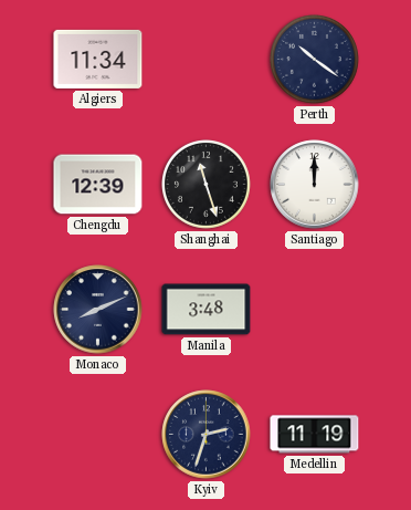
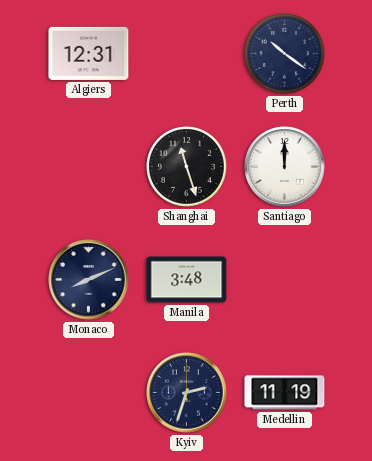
Algiers: 11:34 -> 12:31
Chengdu: 12:39 -> none
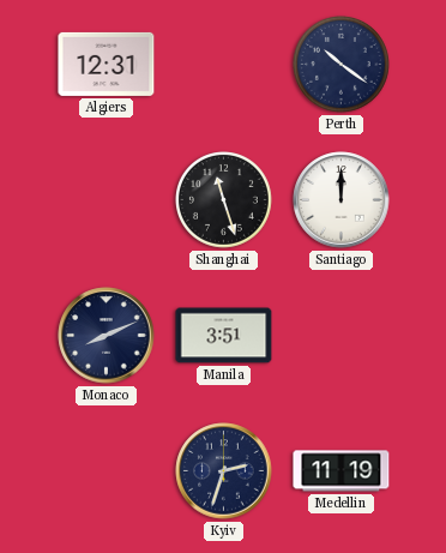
Manila: 3:48 -> 3:51
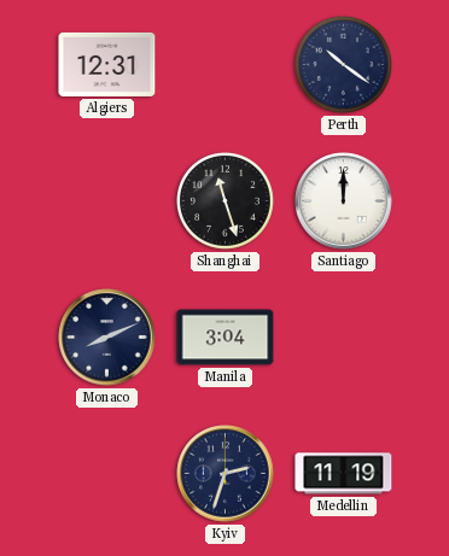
Manila: 3:51 -> 3:04
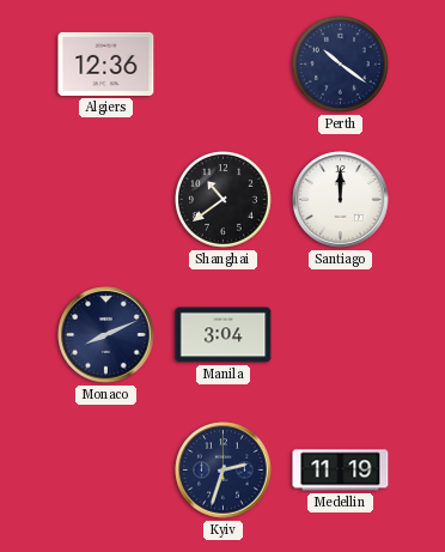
Algiers: 12:31 -> 12:36
Shanghai: 11:27 -> 10:39
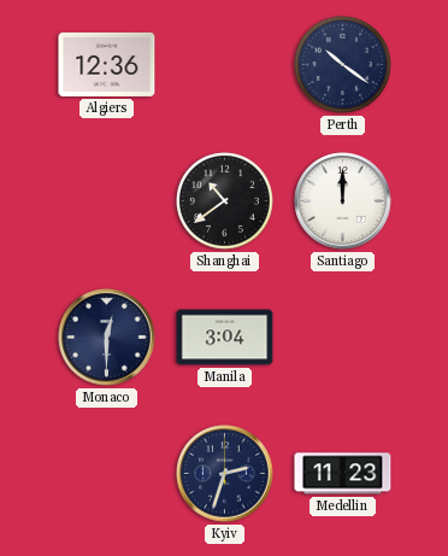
Monaco: 8:11 -> 12:30
Medellin: 11:19 -> 11:23
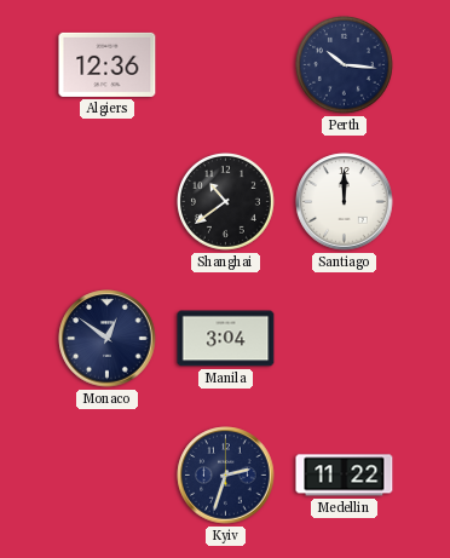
Perth: 10:21 -> 10:16
Monaco: 12:30 -> 12:51
Medellin: 11:23 -> 11:22
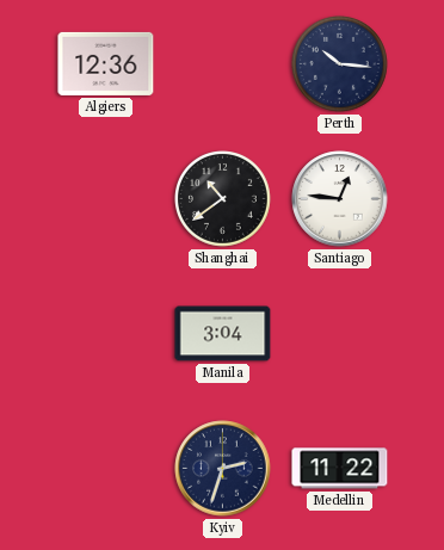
Santiago: 12:00 -> 12:46
Monaco: 12:51 -> none
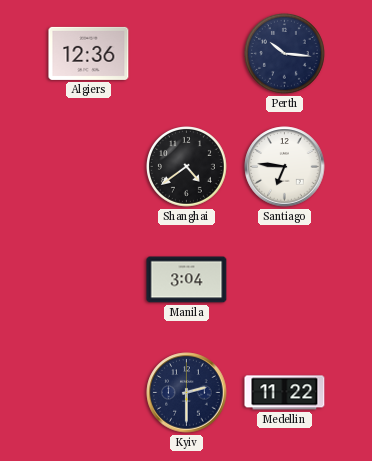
Shanghai: 10:39 -> 4:39
Santiago: 12:46 -> 6:46
Kyiv: 2:33 -> 2:30
